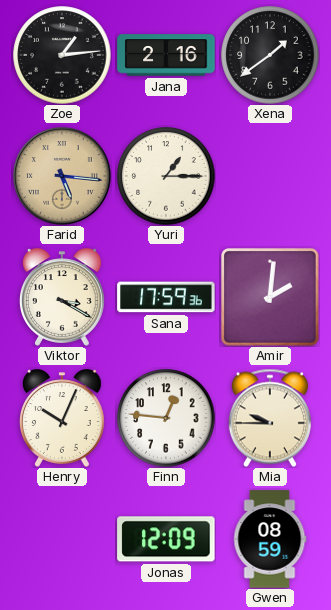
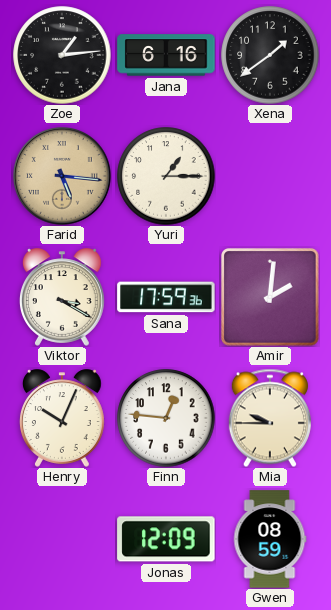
Jana: 2:16 -> 6:16
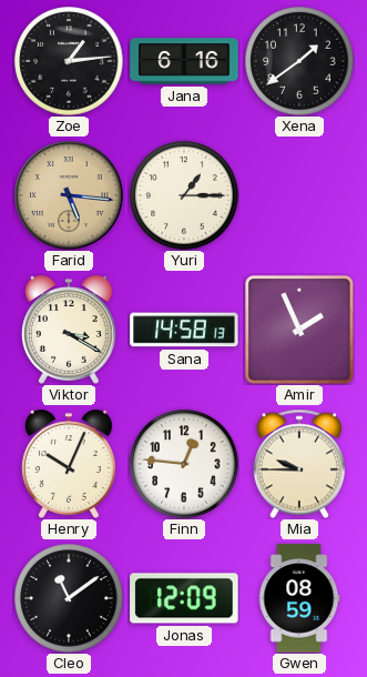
Sana: 17:59 -> 14:58
Amir: 2:01 -> 1:56
Cleo: none -> 11:09
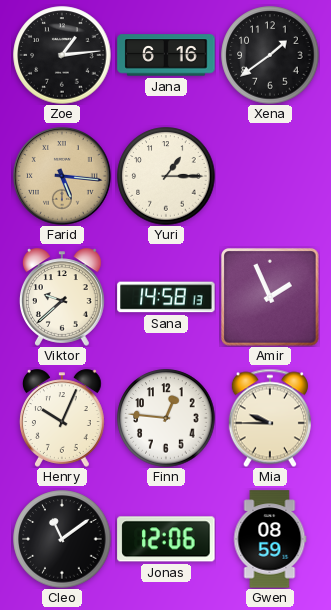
Viktor: 3:20 -> 9:38
Jonas: 12:09 -> 12:06
